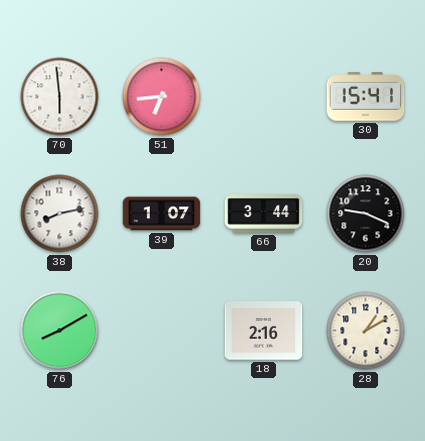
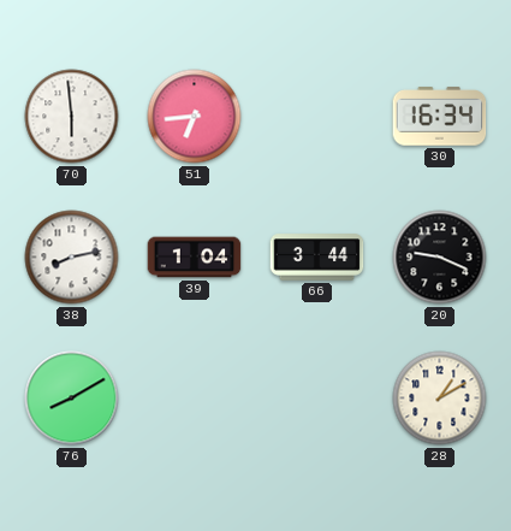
30: 15:41 -> 16:34
39: 1:07 -> 1:04
18: 2:16 -> none
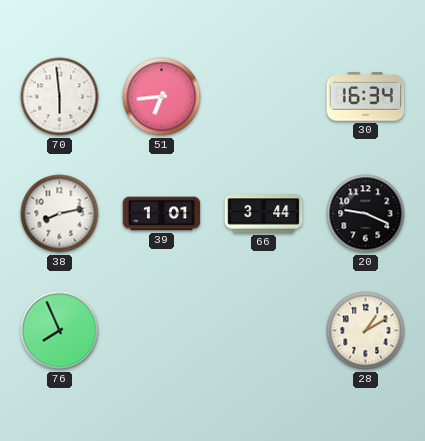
39: 1:04 -> 1:01
76: 8:10 -> 7:56
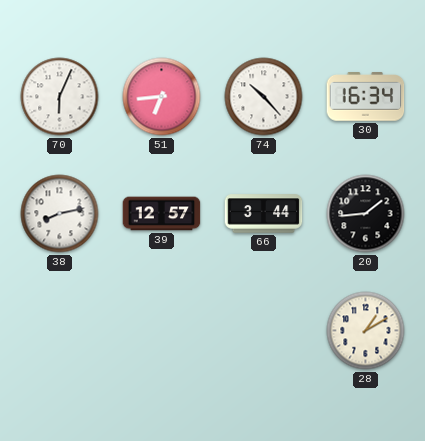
70: 5:59 -> 6:04
74: none -> 10:23
39: 1:01 -> 12:57
20: 9:19 -> 1:44
76: 7:56 -> none
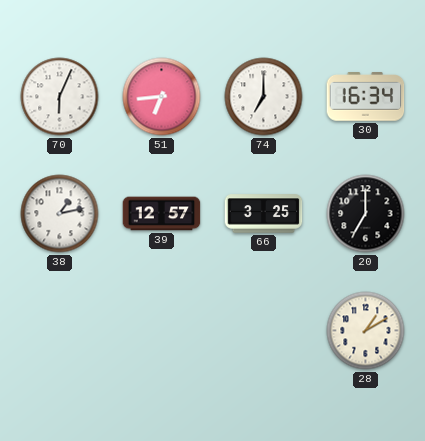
74: 10:23 -> 7:00
38: 8:13 -> 1:13
66: 3:44 -> 3:25
20: 1:44 -> 7:00
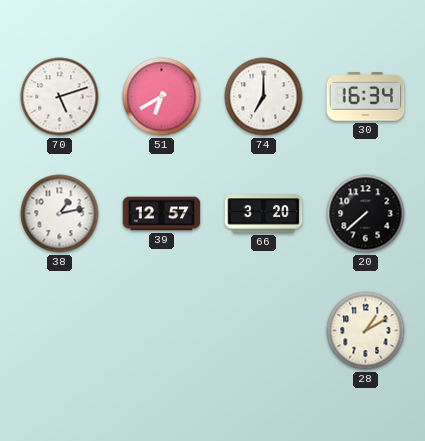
70: 6:04 -> 5:12
51: 6:44 -> 6:40
66: 3:25 -> 3:20
20: 7:00 -> 7:38
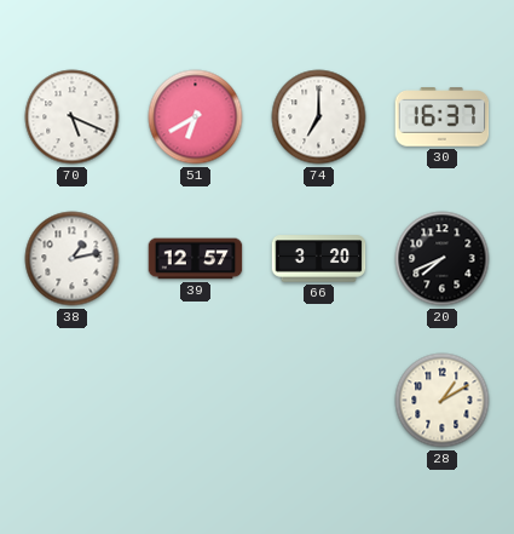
70: 5:12 -> 5:19
30: 16:34 -> 16:37
20: 7:38 -> 7:41
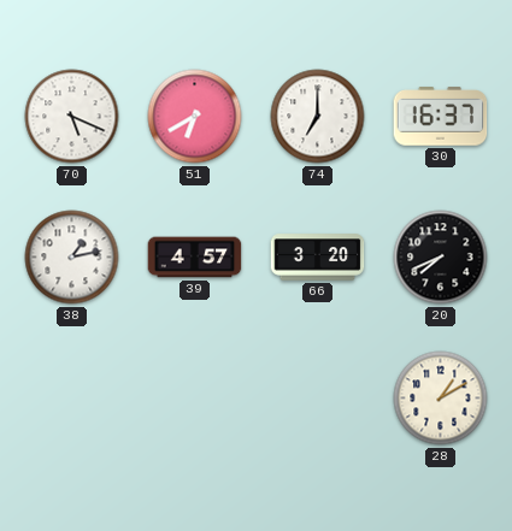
39: 12:57 -> 4:57
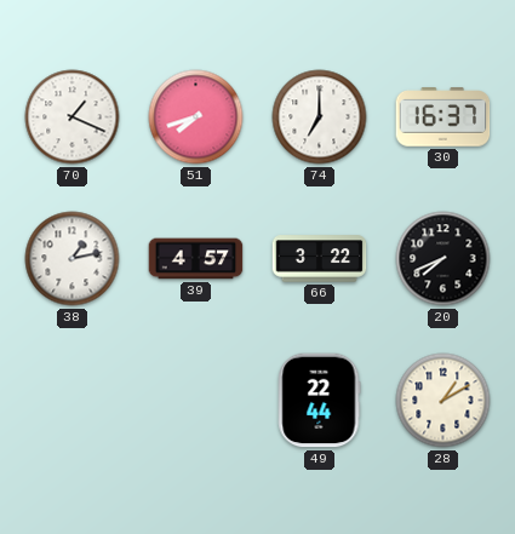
70: 5:19 -> 1:19
51: 6:40 -> 7:42
66: 3:20 -> 3:22
49: none -> 22:44
